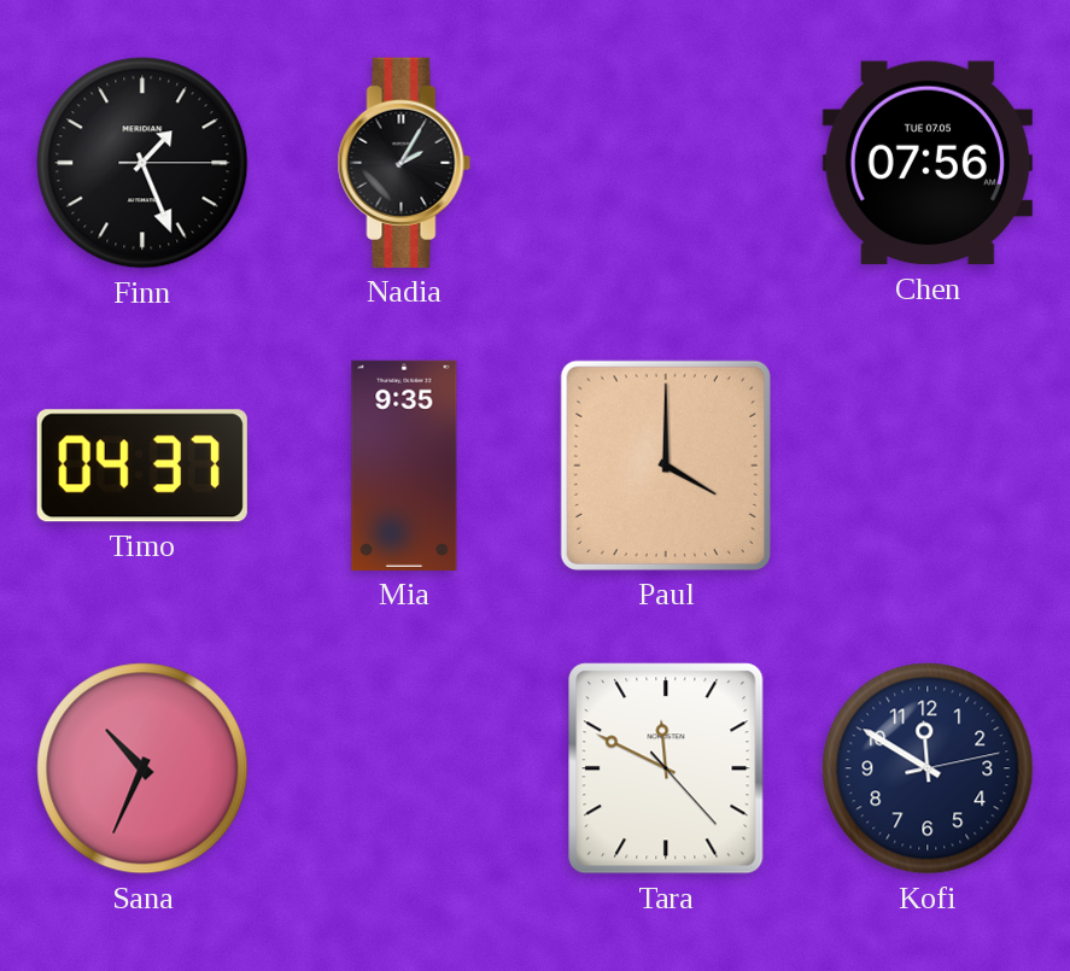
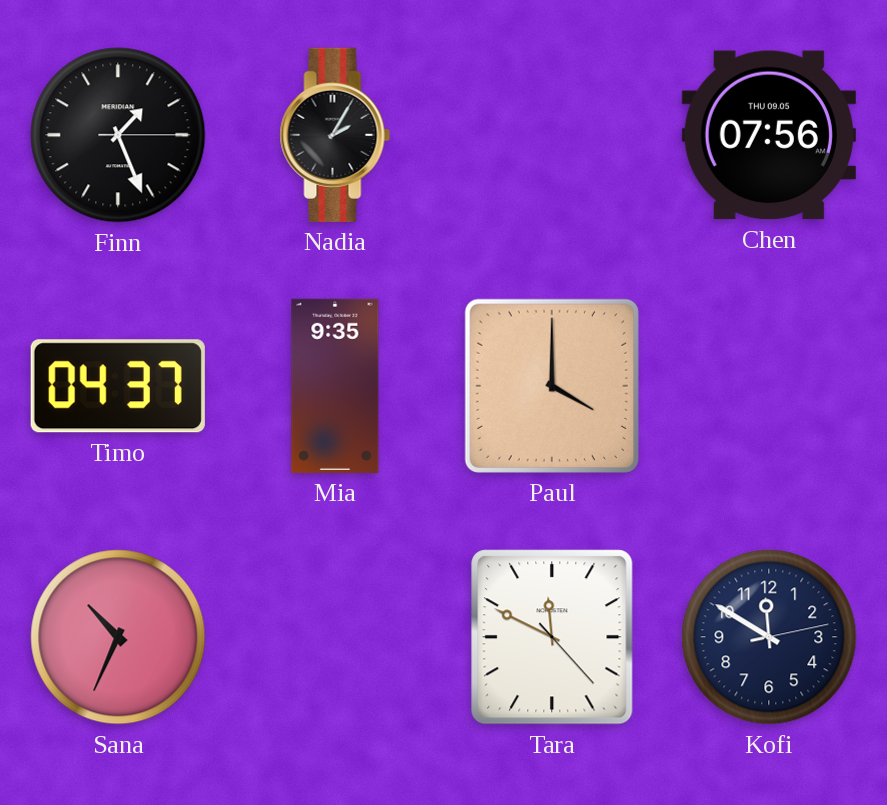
Chen date: TUE 07.05 -> THU 09.05
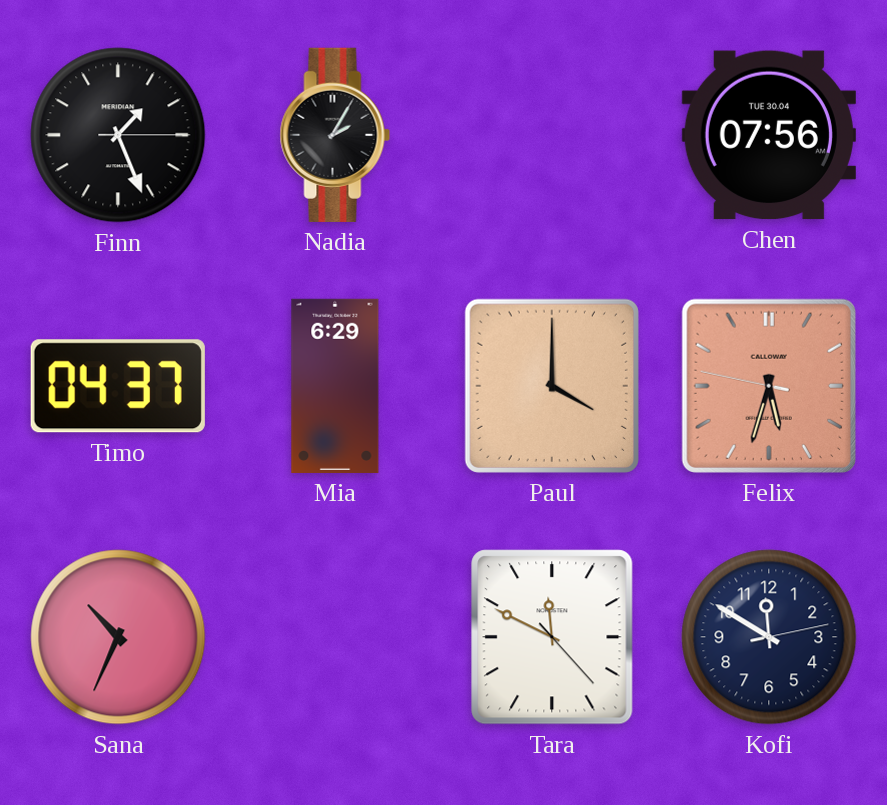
Chen date: THU 09.05 -> TUE 30.04
Mia: 9:35 -> 6:29
Felix: none -> 5:32
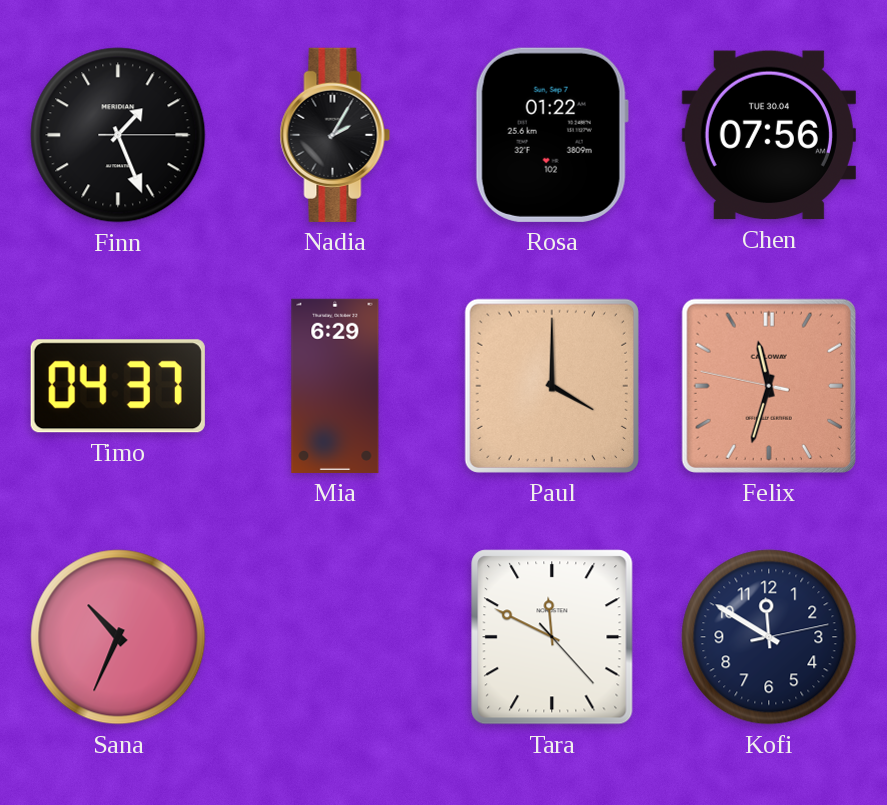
Rosa: none -> 01:22
Felix: 5:32 -> 11:32
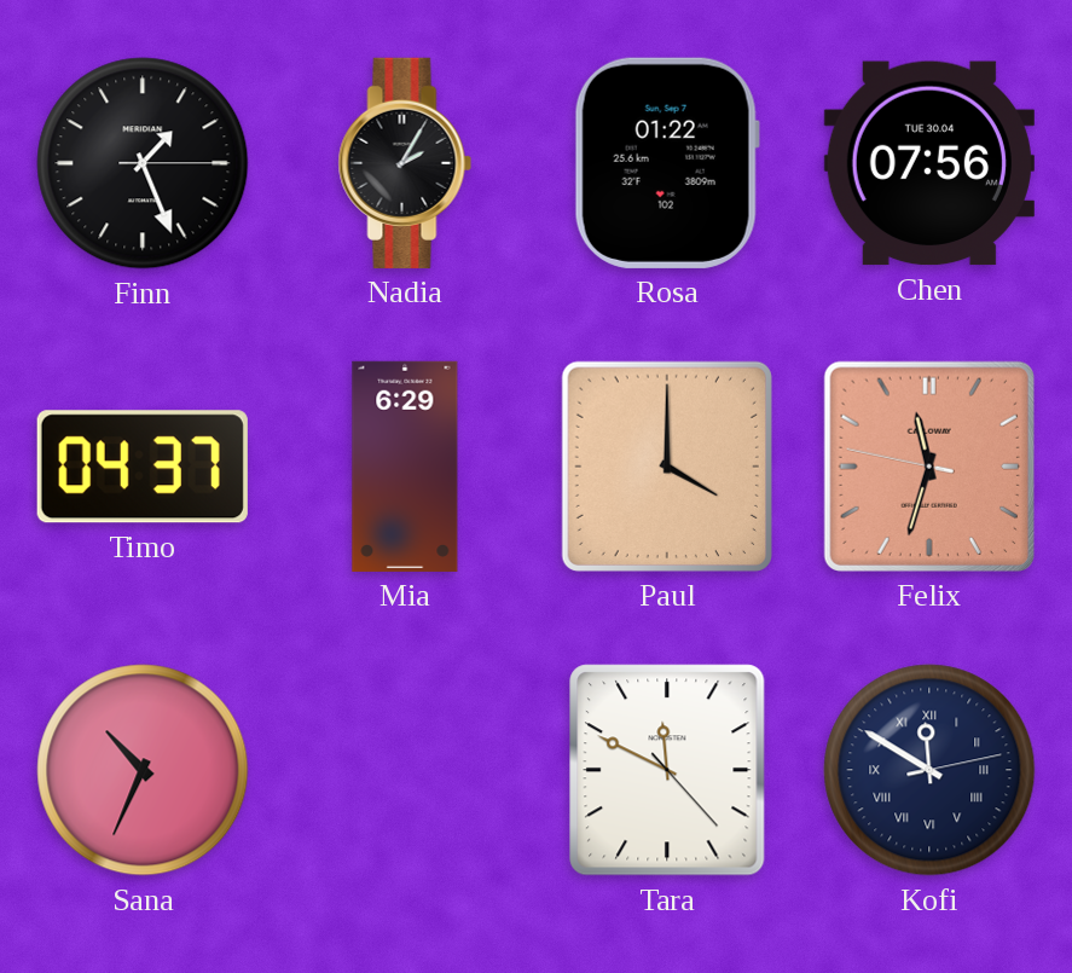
Kofi numerals: Arabic -> Roman
